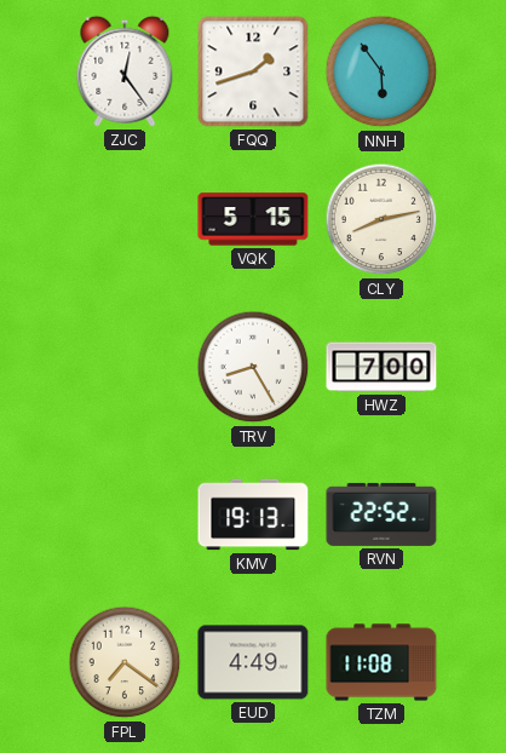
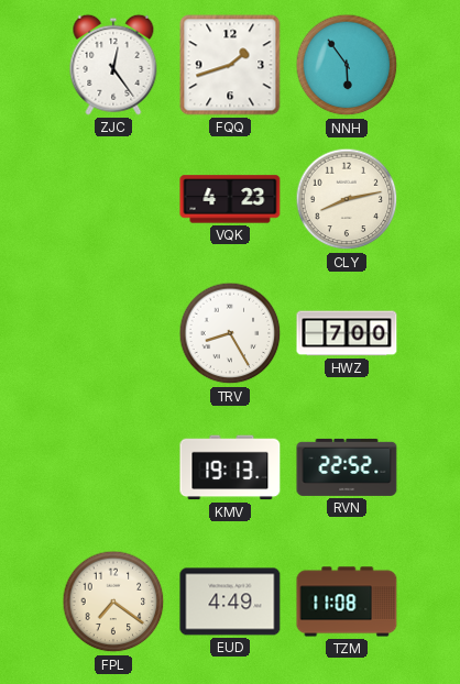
VQK: 5:15 -> 4:23
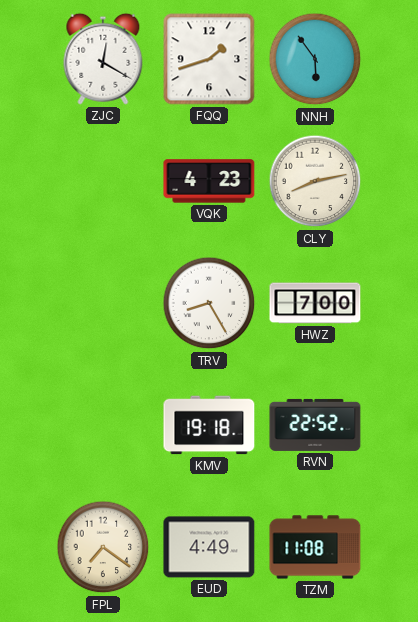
ZJC: 12:24 -> 12:20
KMV: 19:13 -> 19:18
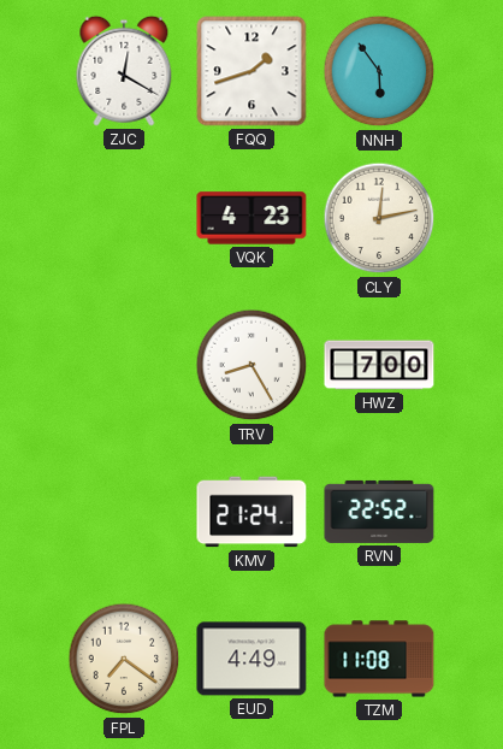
CLY: 8:13 -> 12:13
KMV: 19:18 -> 21:24
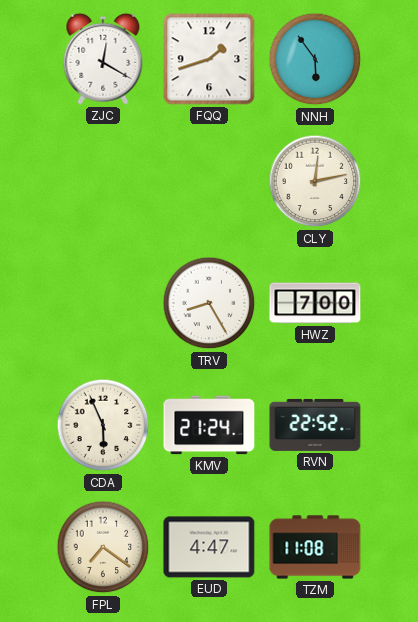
VQK: 4:23 -> none
CDA: none -> 5:56
EUD: 4:49 -> 4:47
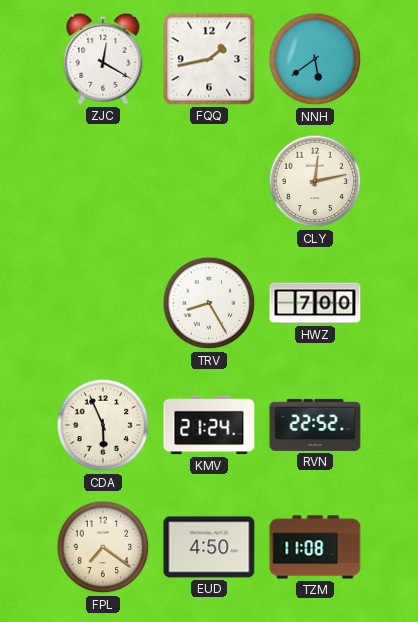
FQQ: 1:42 -> 1:43
NNH: 5:54 -> 5:39
EUD: 4:47 -> 4:50
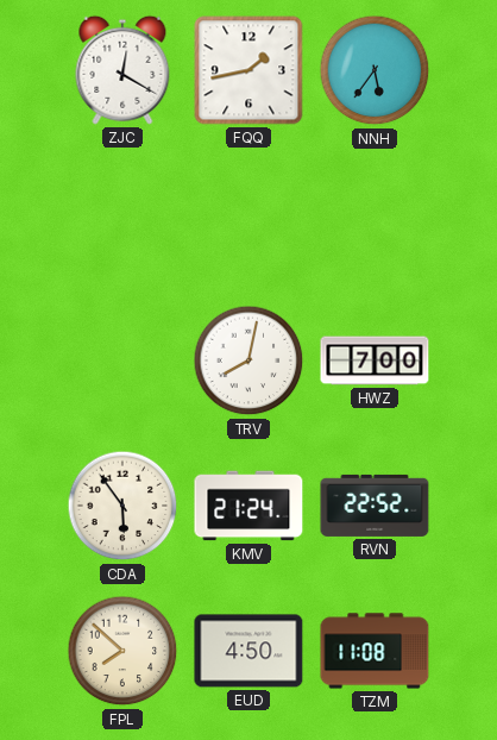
NNH: 5:39 -> 5:36
CLY: 12:13 -> none
TRV: 8:25 -> 8:02
CDA: 5:56 -> 5:54
FPL: 7:21 -> 7:52
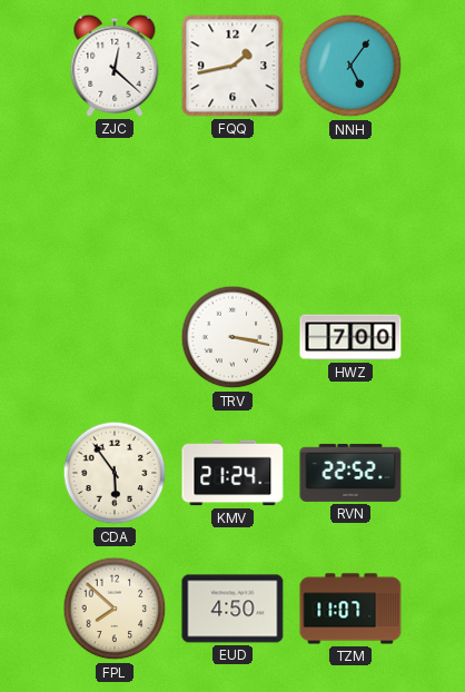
ZJC: 12:20 -> 12:22
NNH: 5:36 -> 5:06
TRV: 8:02 -> 3:17
TZM: 11:08 -> 11:07
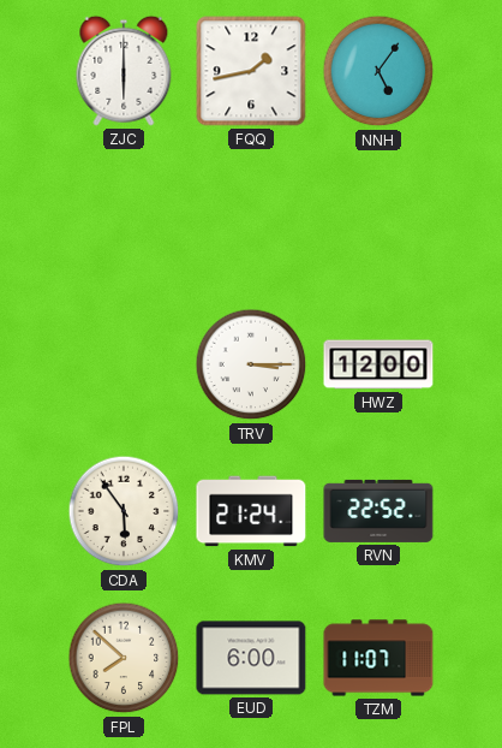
ZJC: 12:22 -> 6:00
TRV: 3:17 -> 3:15
HWZ: 7:00 -> 12:00
EUD: 4:50 -> 6:00
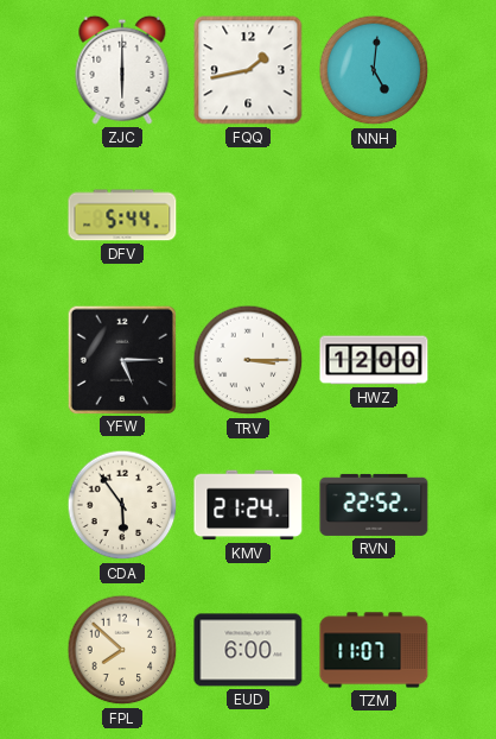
NNH: 5:06 -> 5:01
DFV: none -> 5:44
YFW: none -> 5:15
